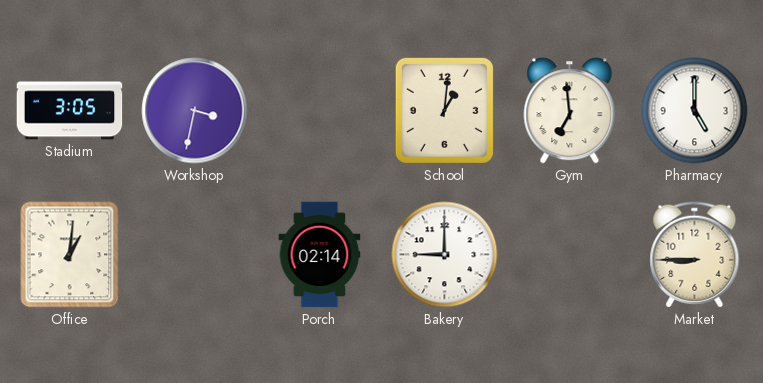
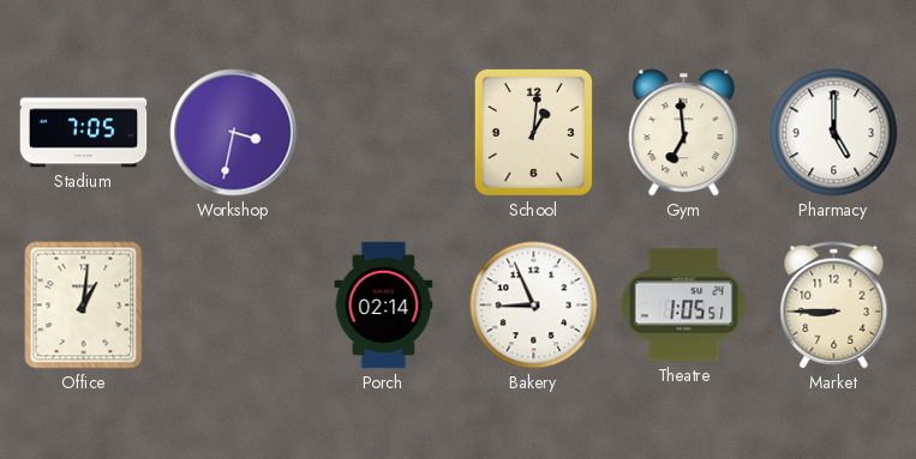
Stadium: 3:05 -> 7:05
Bakery: 9:00 -> 8:56
Theatre: none -> 1:05
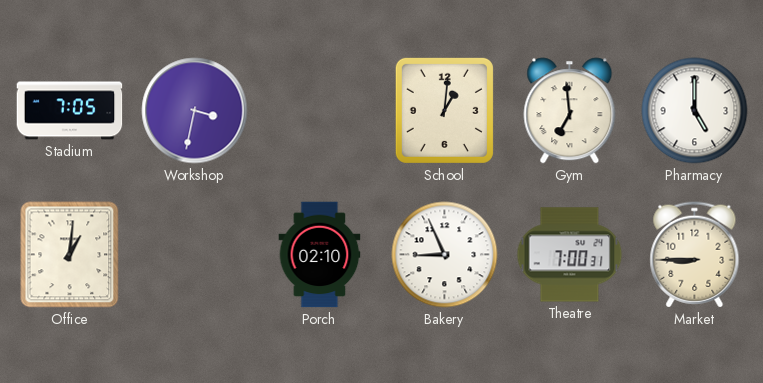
Porch: 02:14 -> 02:10
Theatre: 1:05 -> 7:00
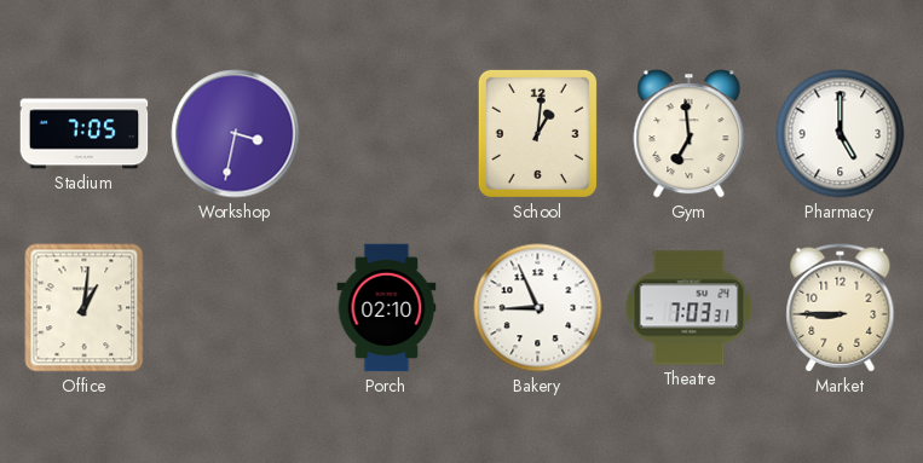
Theatre: 7:00 -> 7:03
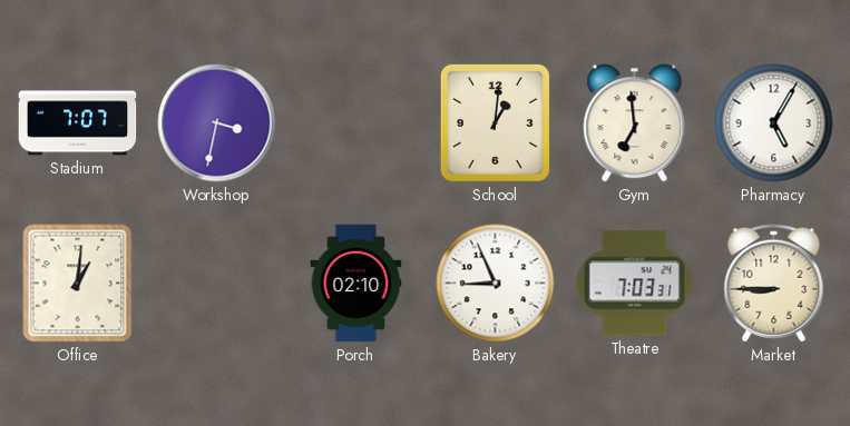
Stadium: 7:05 -> 7:07
Pharmacy: 5:00 -> 5:05
